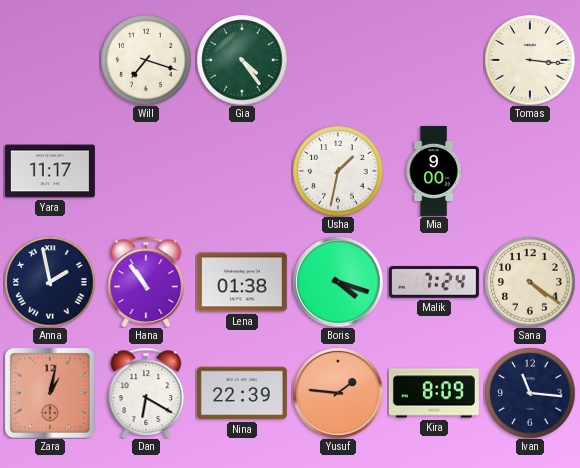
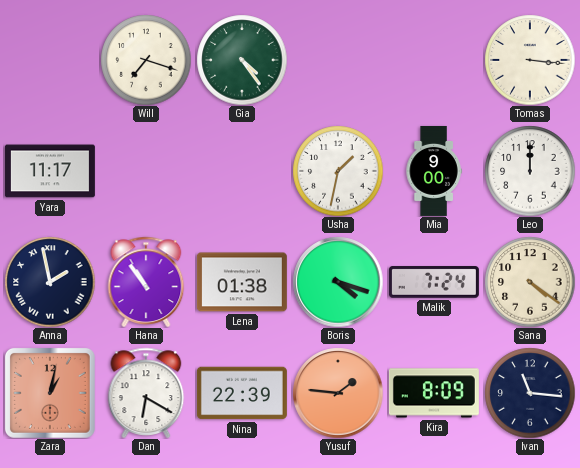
Leo: none -> 12:00
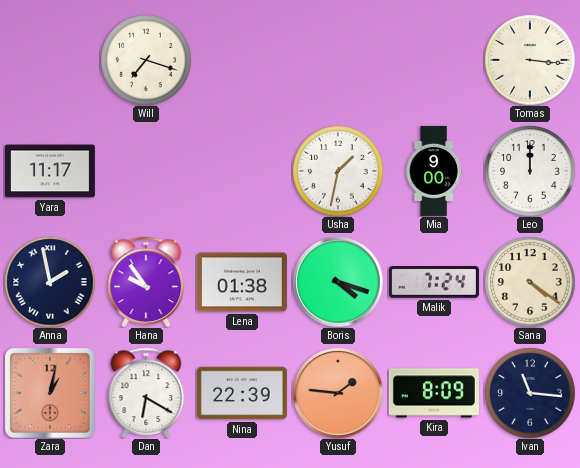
Gia: 4:24 -> none
Hana: 10:54 -> 9:54
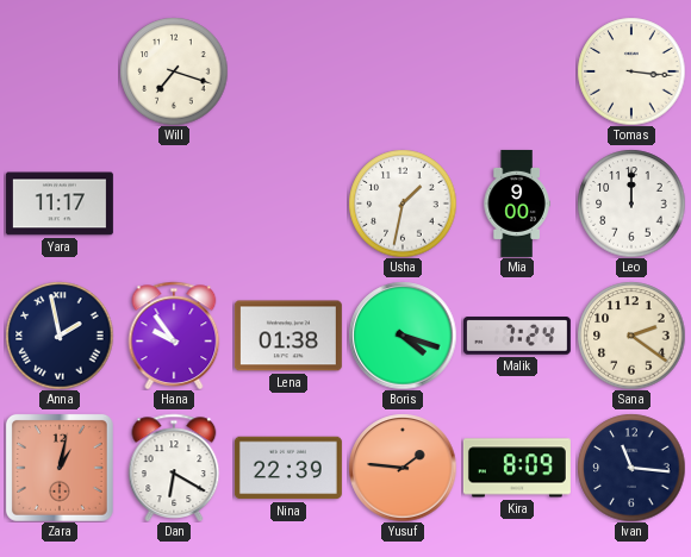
Sana: 4:21 -> 2:21
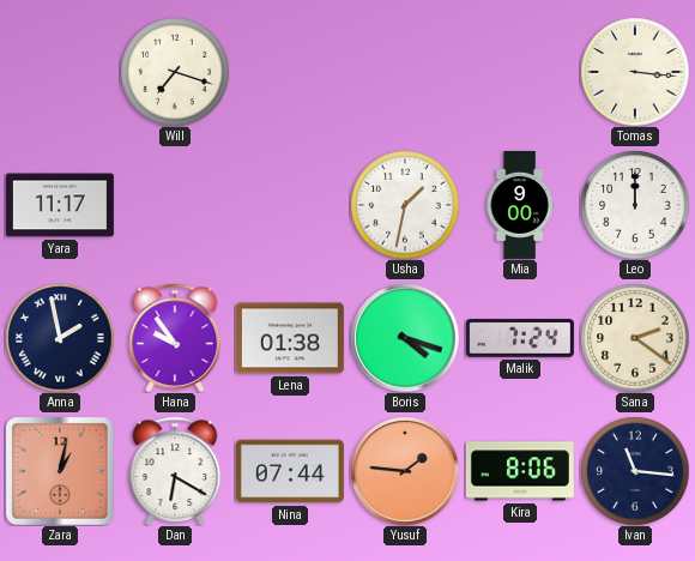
Nina: 22:39 -> 07:44
Kira: 8:09 -> 8:06
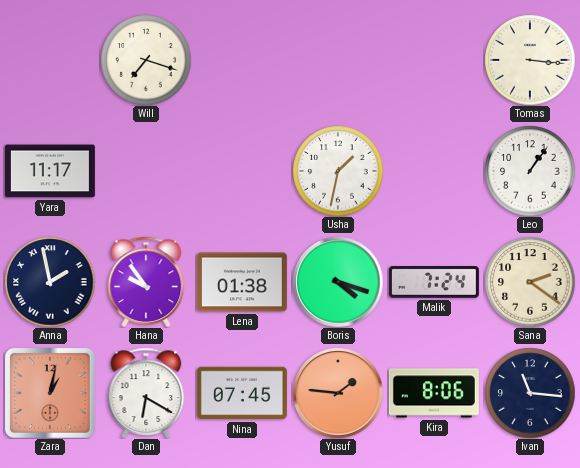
Mia: 9:00 -> none
Leo: 12:00 -> 1:06
Nina: 07:44 -> 07:45
